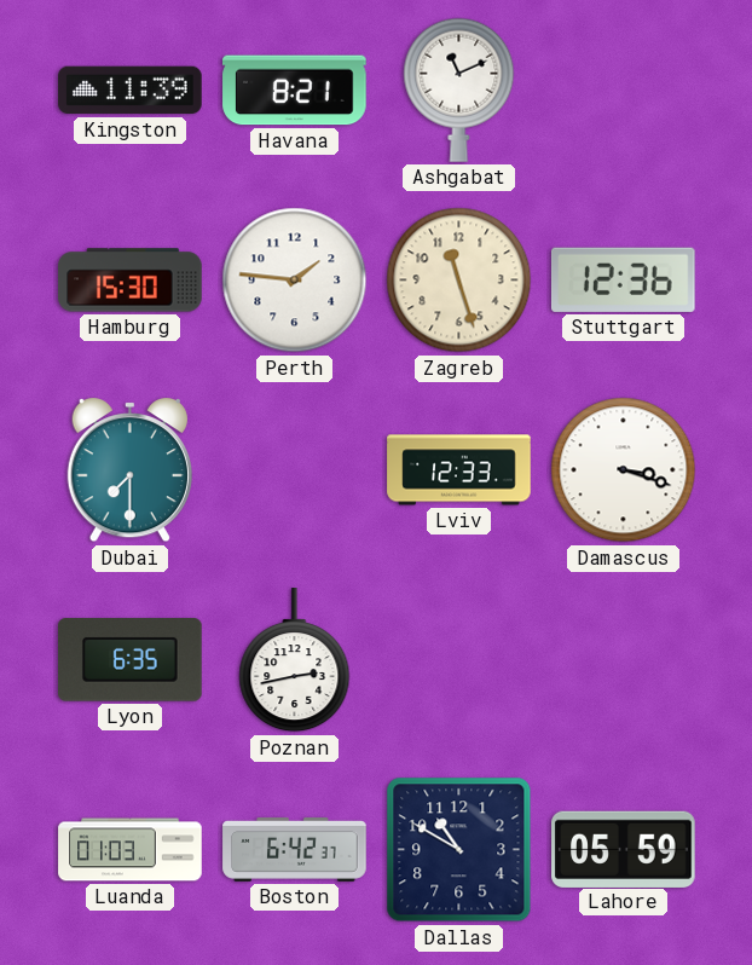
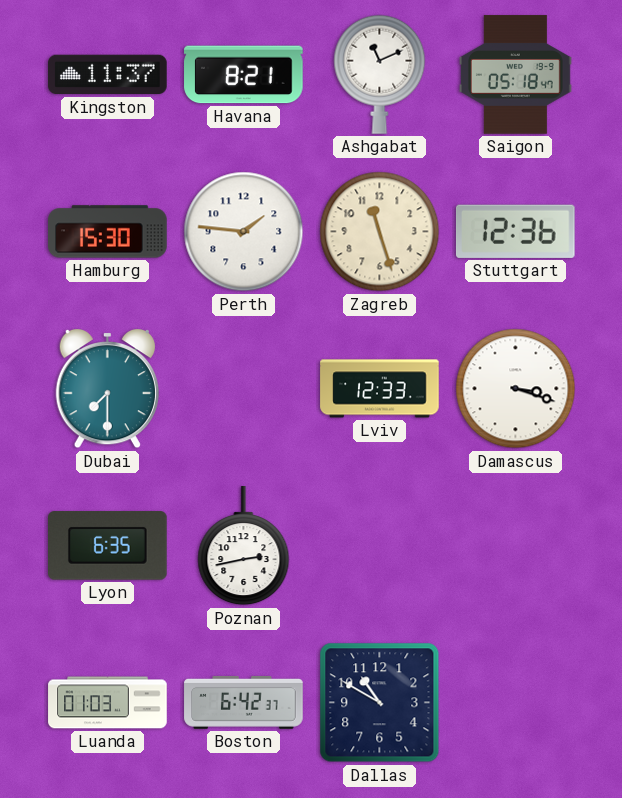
Kingston: 11:39 -> 11:37
Saigon: none -> 05:18
Lahore: 05:59 -> none
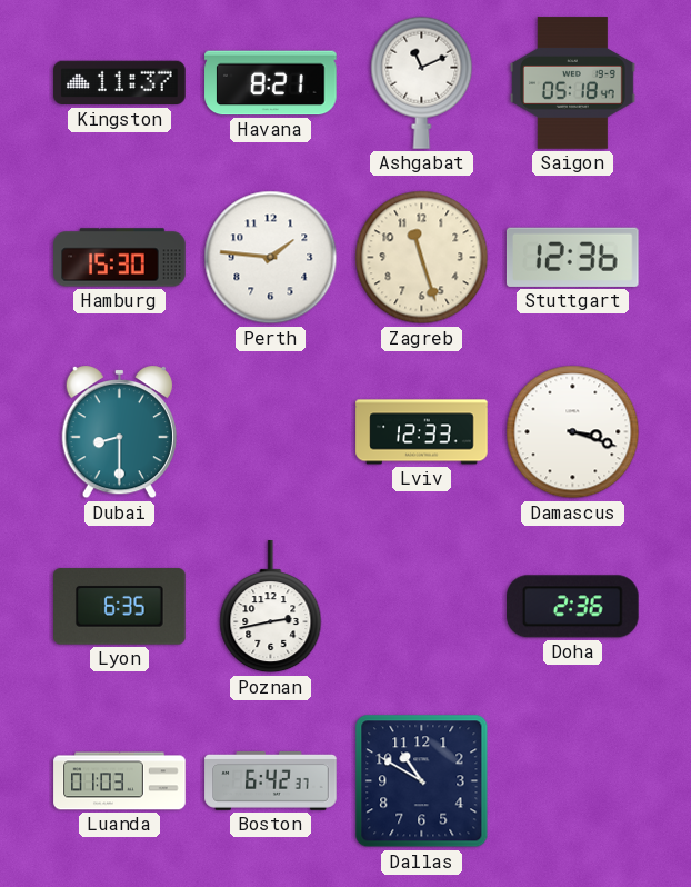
Dubai: 7:30 -> 8:30
Doha: none -> 2:36
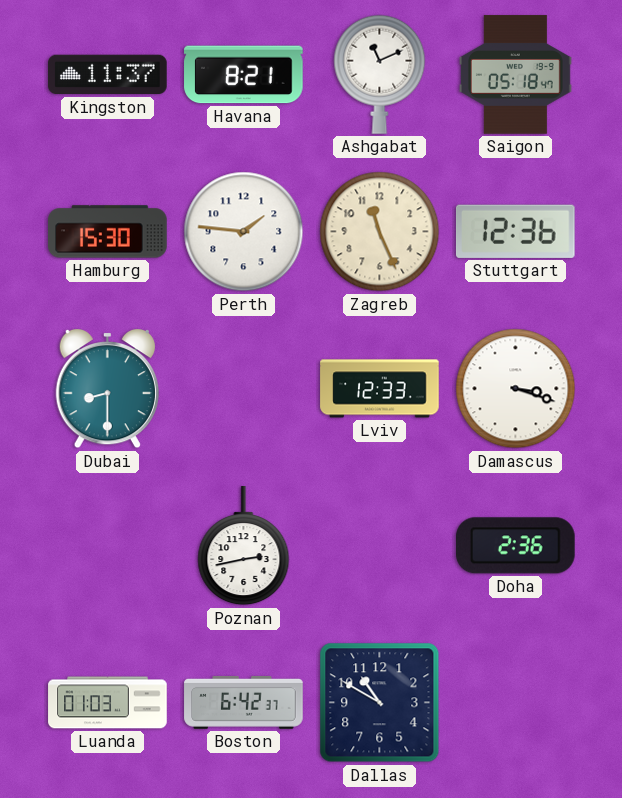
Zagreb: 11:27 -> 11:26
Lyon: 6:35 -> none
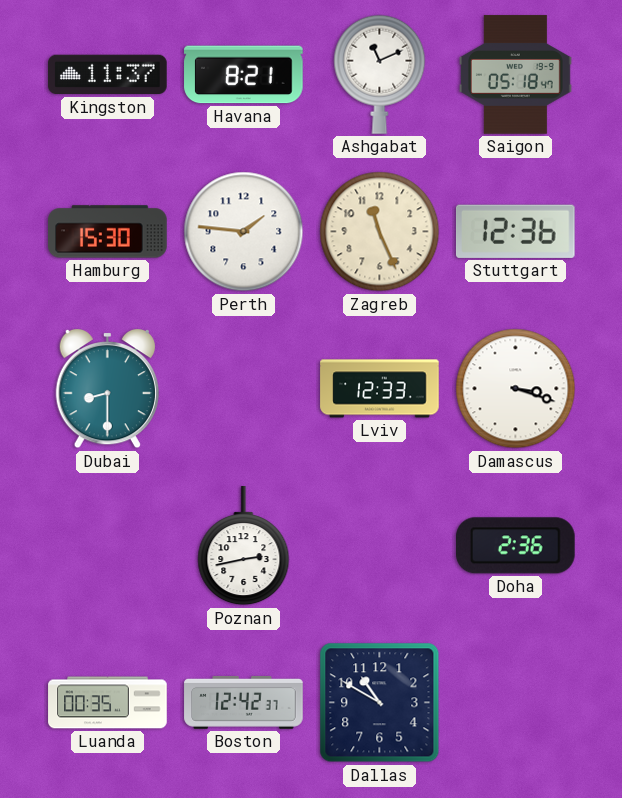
Luanda: 01:03 -> 00:35
Boston: 6:42 -> 12:42
